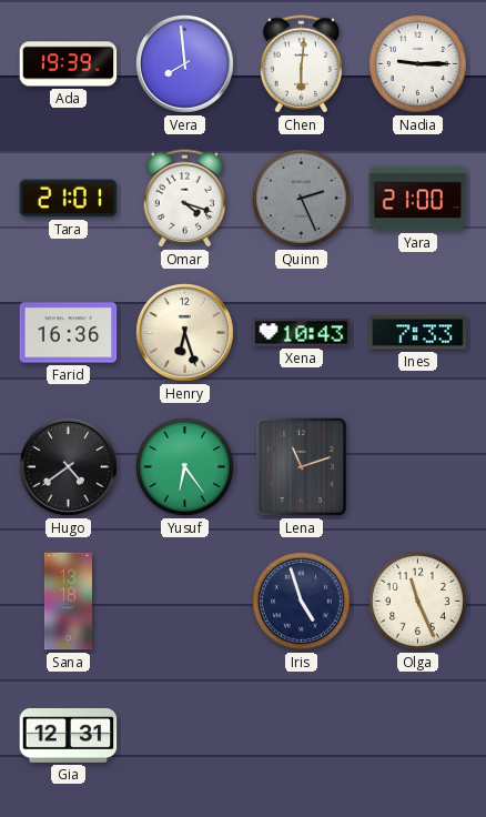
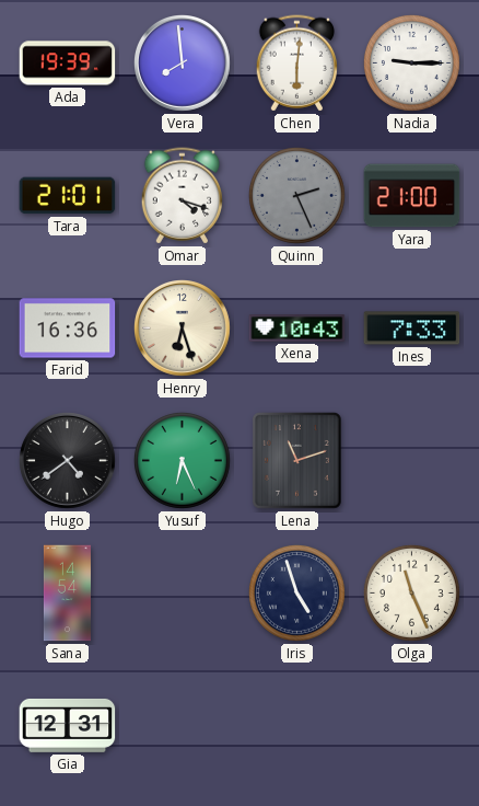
Yusuf: 6:24 -> 6:26
Sana: 13:18 -> 14:54
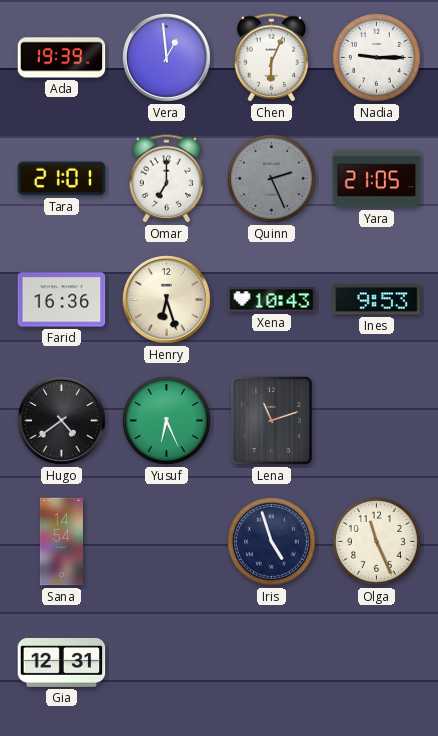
Vera: 7:59 -> 12:59
Chen: 6:01 -> 6:04
Omar: 4:18 -> 7:00
Yara: 21:00 -> 21:05
Ines: 7:33 -> 9:53
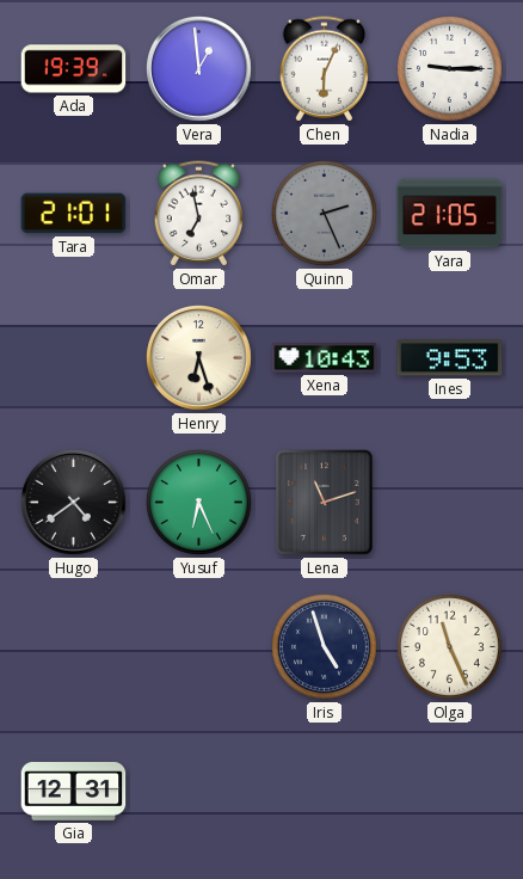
Omar: 7:00 -> 6:58
Farid: 16:36 -> none
Sana: 14:54 -> none
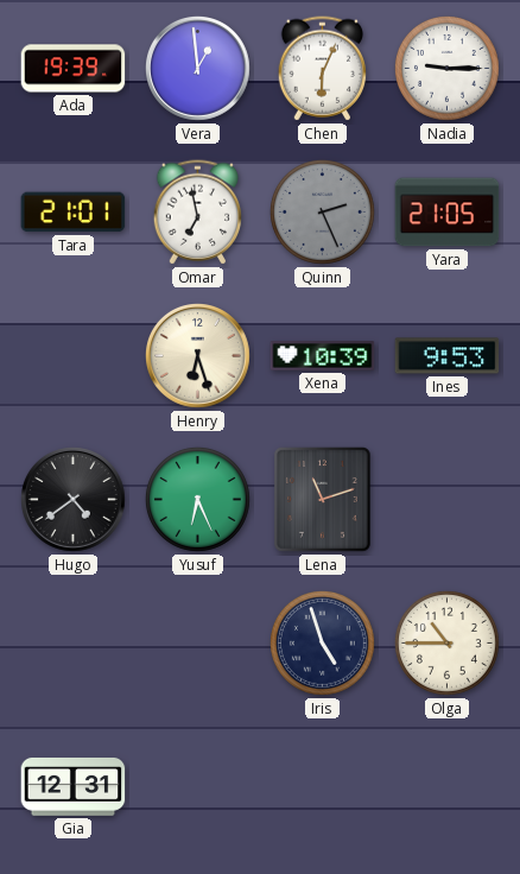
Xena: 10:43 -> 10:39
Olga: 11:26 -> 10:45
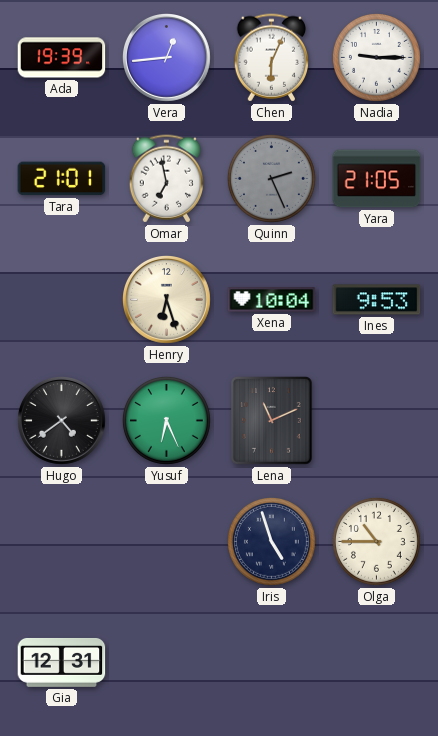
Vera: 12:59 -> 12:44
Xena: 10:39 -> 10:04
Lena: 11:12 -> 11:11
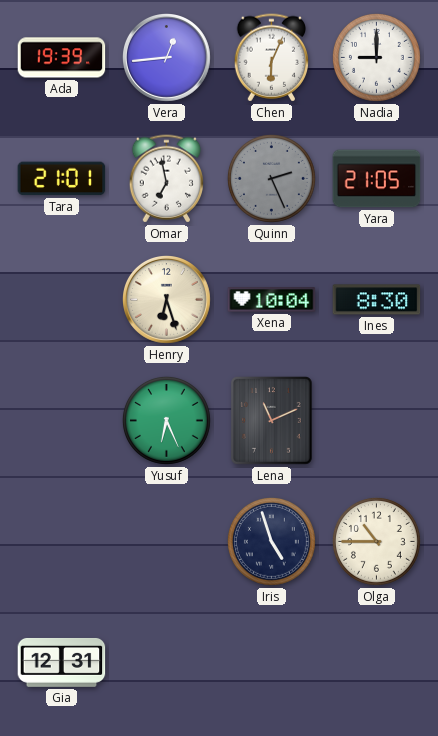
Nadia: 9:15 -> 9:00
Ines: 9:53 -> 8:30
Hugo: 4:39 -> none
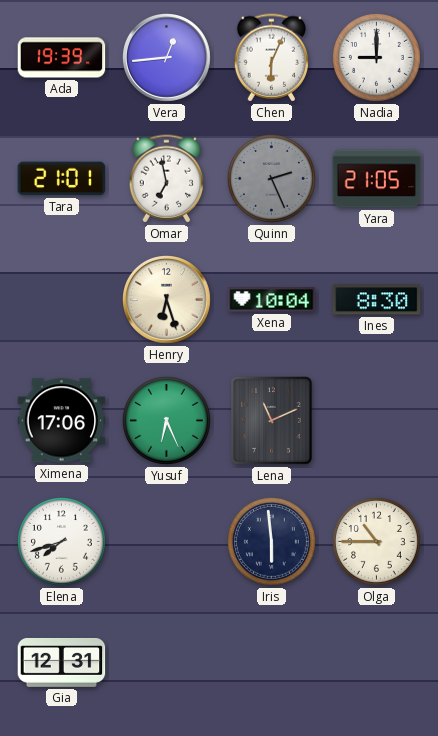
Ximena: none -> 17:06
Elena: none -> 7:42
Iris: 4:57 -> 5:59
